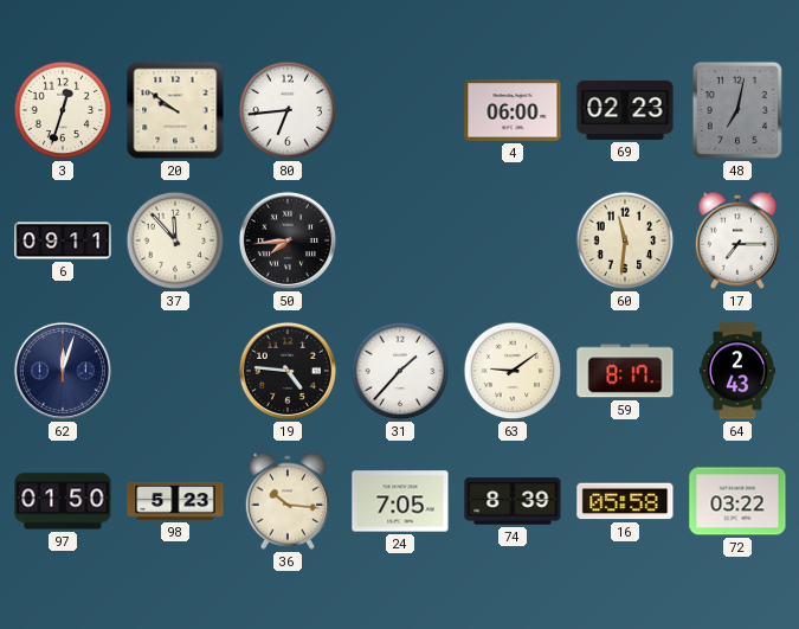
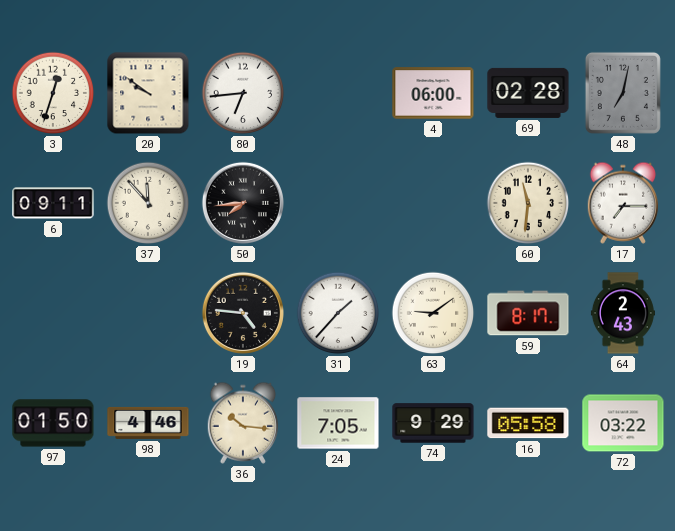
69: 02:23 -> 02:28
62: 12:03 -> none
98: 5:23 -> 4:46
74: 8:39 -> 9:29
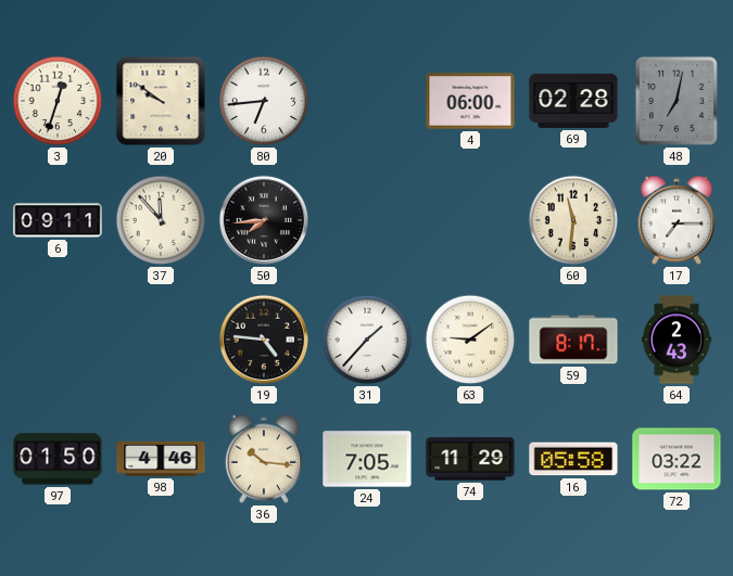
74: 9:29 -> 11:29
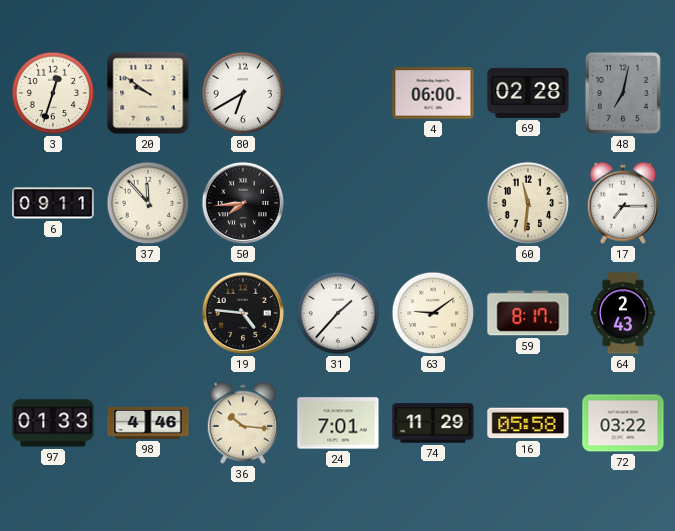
80: 6:44 -> 6:40
97: 01:50 -> 01:33
24: 7:05 -> 7:01
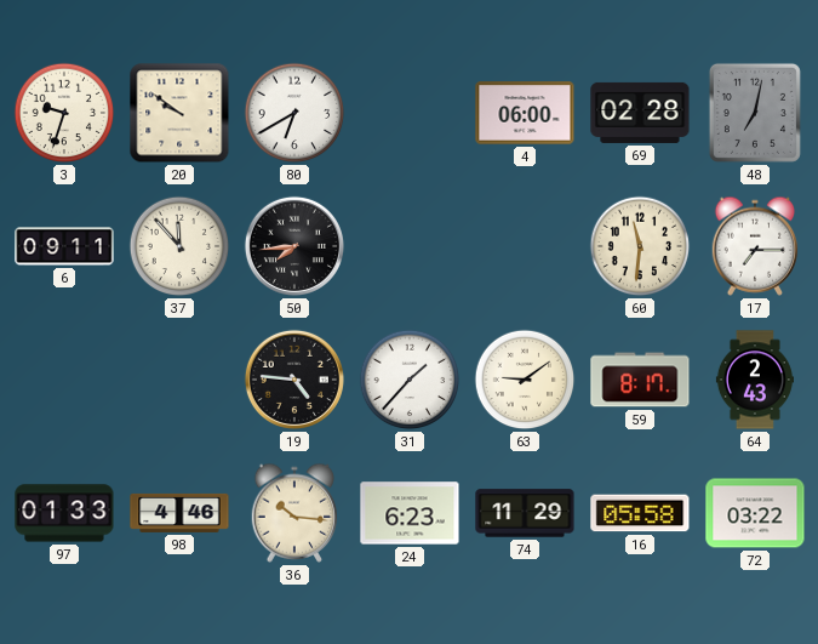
3: 12:33 -> 9:33
24: 7:01 -> 6:23
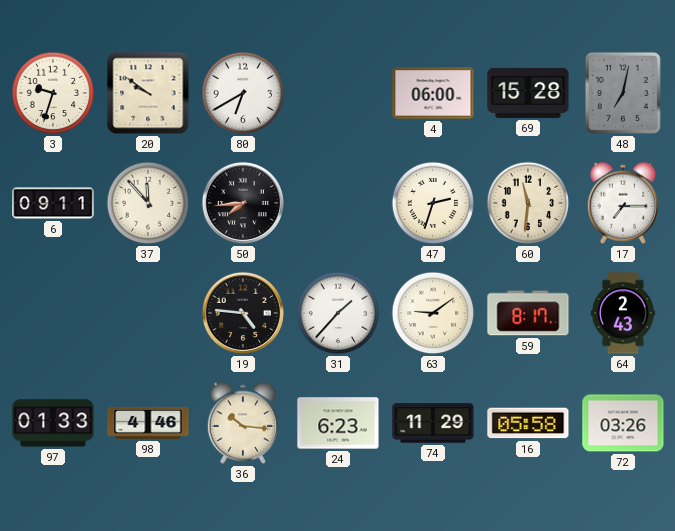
69: 02:28 -> 15:28
47: none -> 2:33
72: 03:22 -> 03:26
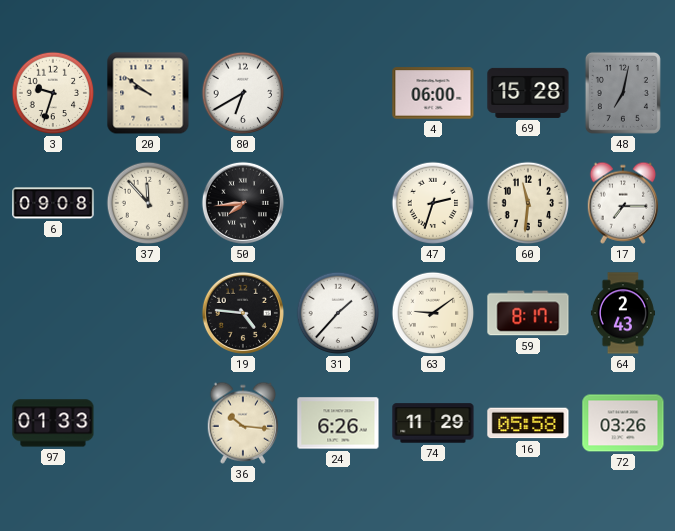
6: 09:11 -> 09:08
98: 4:46 -> none
24: 6:23 -> 6:26
